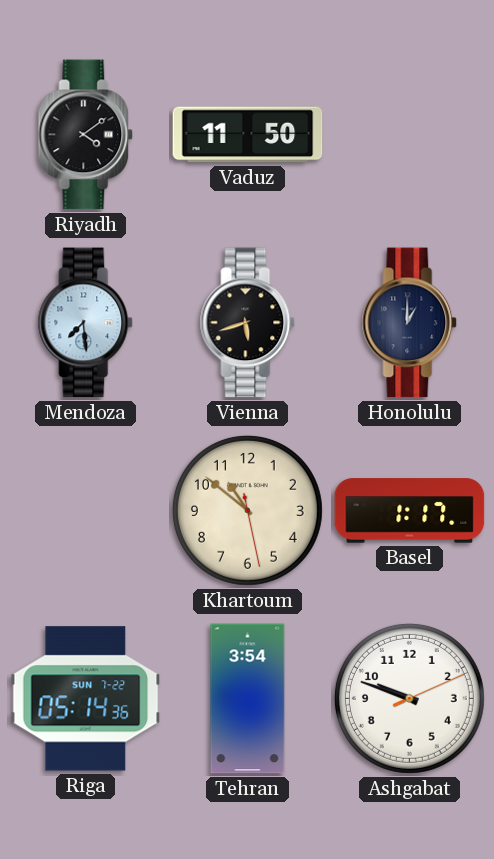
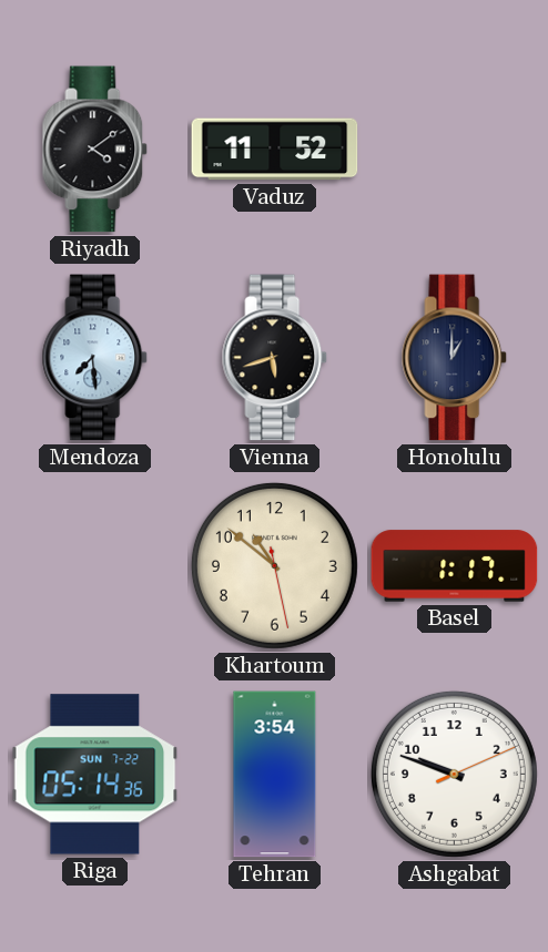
Vaduz: 11:50 -> 11:52
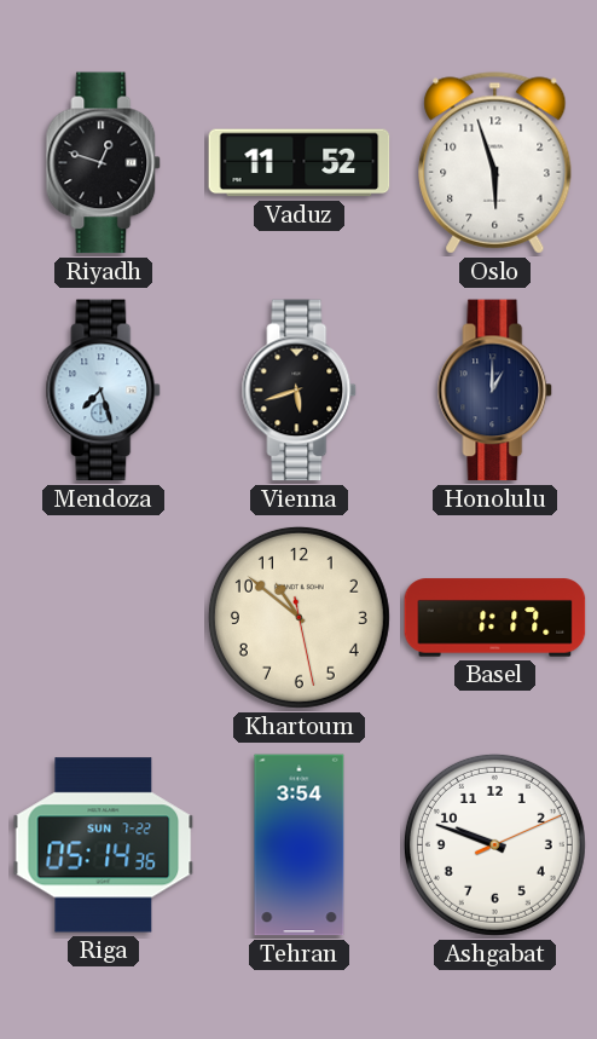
Riyadh: 4:09 -> 12:48
Oslo: none -> 5:57
Mendoza: 7:29 -> 7:27
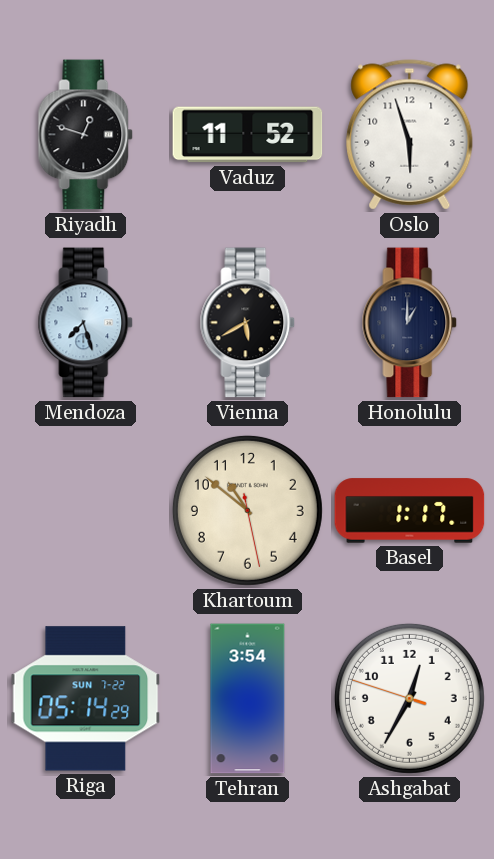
Vienna: 5:42 -> 5:40
Riga: 05:14:36 -> 05:14:29
Ashgabat: 9:48 -> 12:34
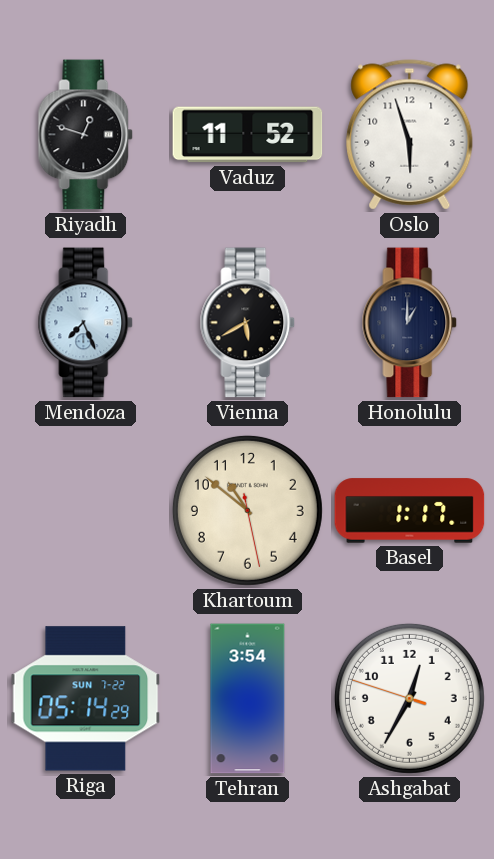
Mendoza: 7:27 -> 7:26
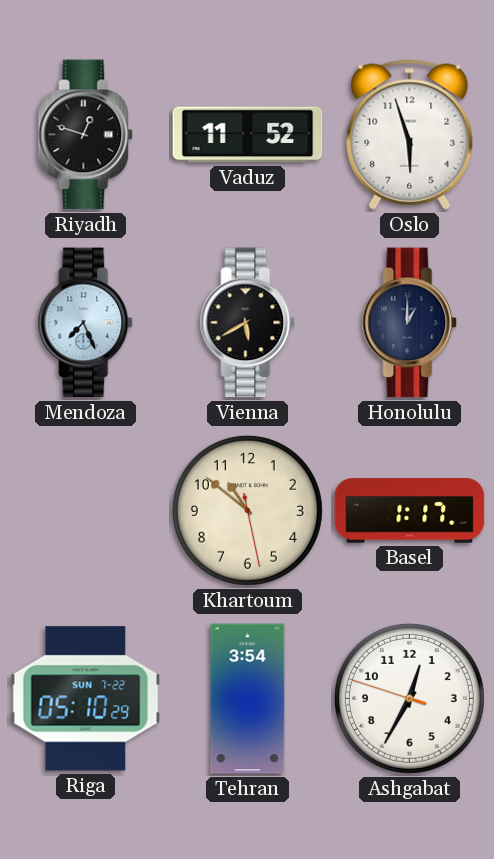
Riga: 05:14 -> 05:10
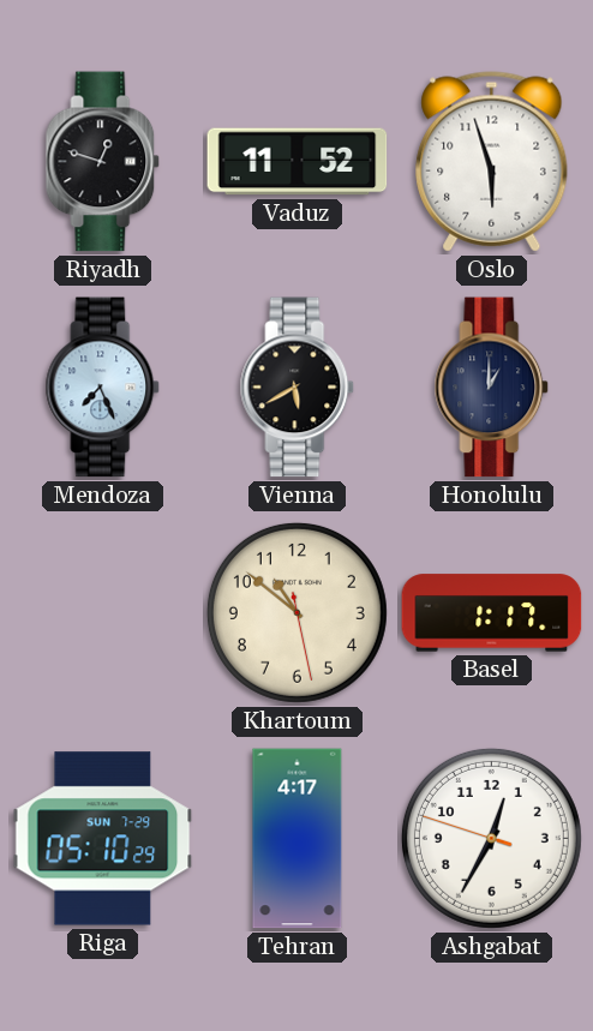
Riga date: SUN 7-22 -> SUN 7-29
Tehran: 3:54 -> 4:17
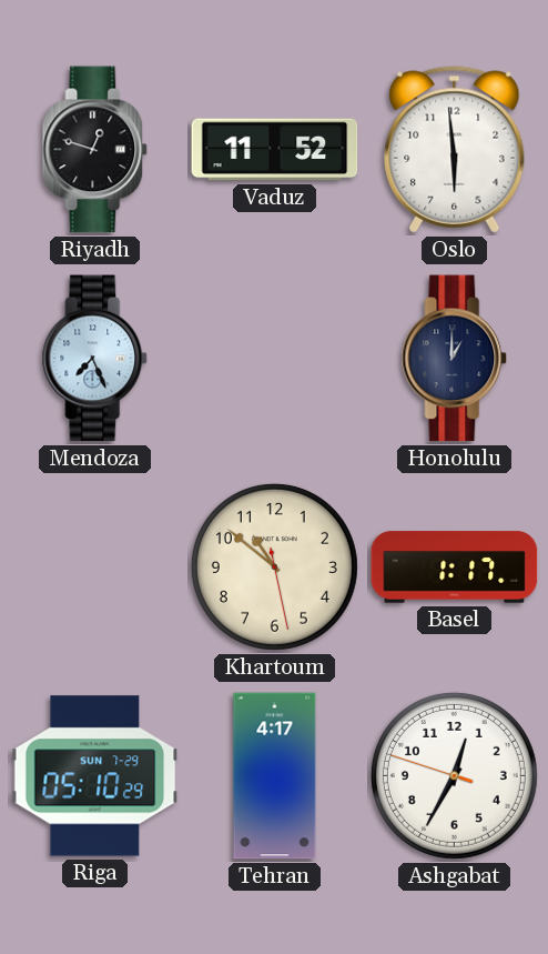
Oslo: 5:57 -> 5:59
Vienna: 5:40 -> none
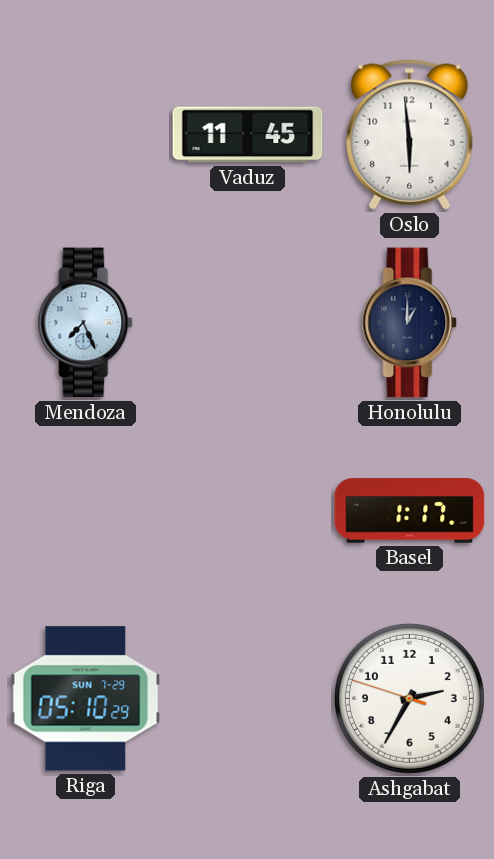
Riyadh: 12:48 -> none
Vaduz: 11:52 -> 11:45
Khartoum: 10:51 -> none
Tehran: 4:17 -> none
Ashgabat: 12:34 -> 2:34
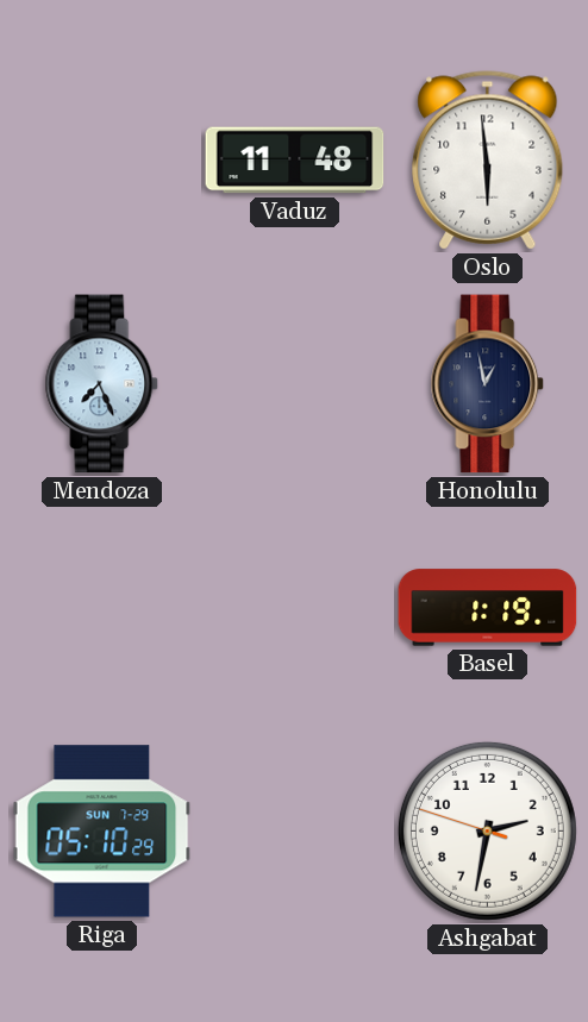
Vaduz: 11:45 -> 11:48
Honolulu: 1:00 -> 12:58
Basel: 1:17 -> 1:19
Ashgabat: 2:34 -> 2:31
